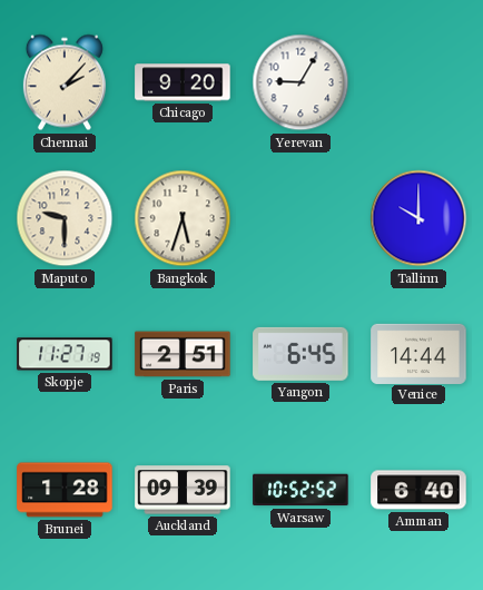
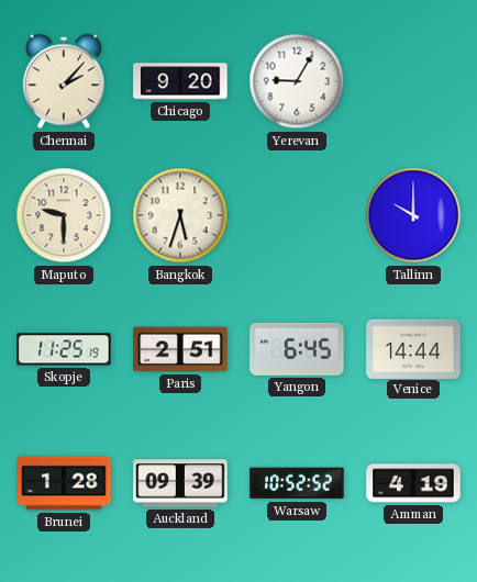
Skopje: 11:27 -> 11:25
Amman: 6:40 -> 4:19
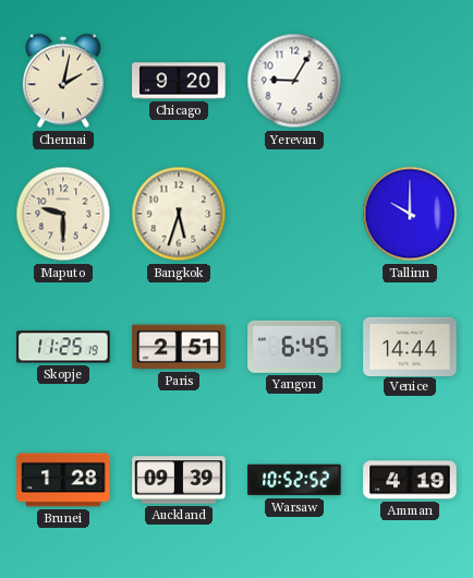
Chennai: 2:07 -> 2:02
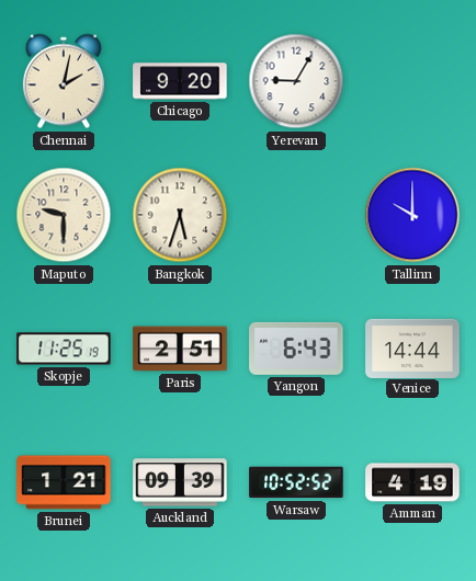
Yangon: 6:45 -> 6:43
Brunei: 1:28 -> 1:21
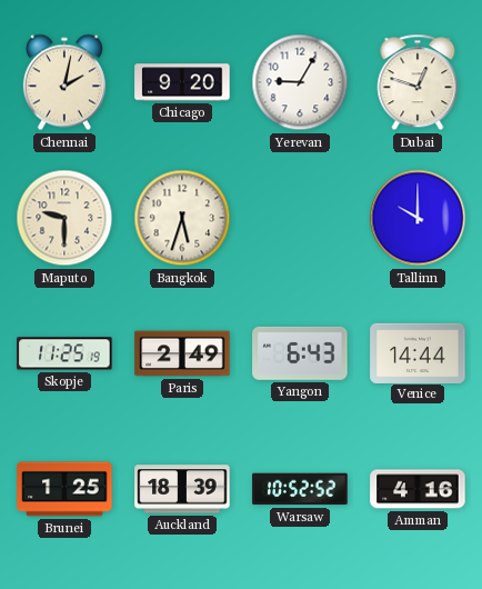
Dubai: none -> 12:48
Paris: 2:51 -> 2:49
Brunei: 1:21 -> 1:25
Auckland: 09:39 -> 18:39
Amman: 4:19 -> 4:16
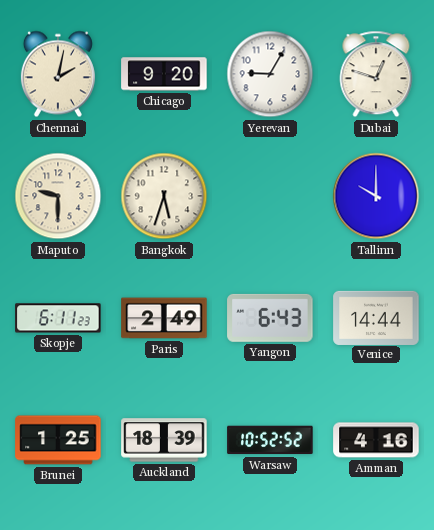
Skopje: 11:25 -> 6:11
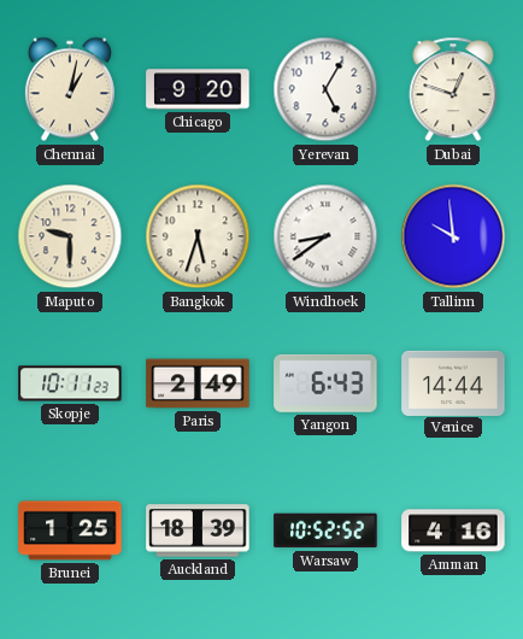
Chennai: 2:02 -> 1:02
Yerevan: 9:05 -> 5:05
Windhoek: none -> 8:39
Tallinn: 10:00 -> 9:59
Skopje: 6:11 -> 10:11
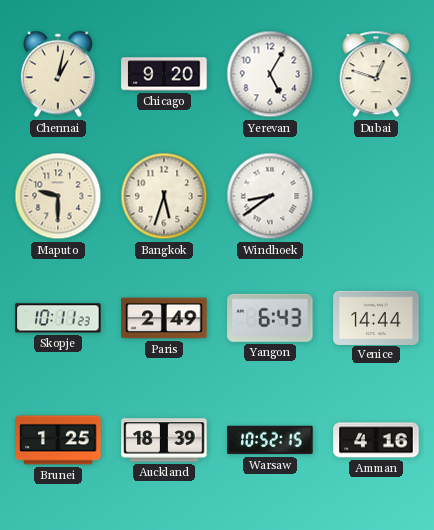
Tallinn: 9:59 -> none
Warsaw: 10:52:52 -> 10:52:15
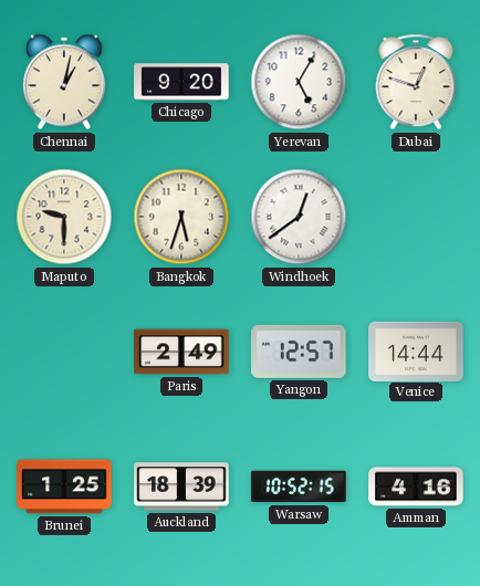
Windhoek: 8:39 -> 12:39
Skopje: 10:11 -> none
Yangon: 6:43 -> 12:57
